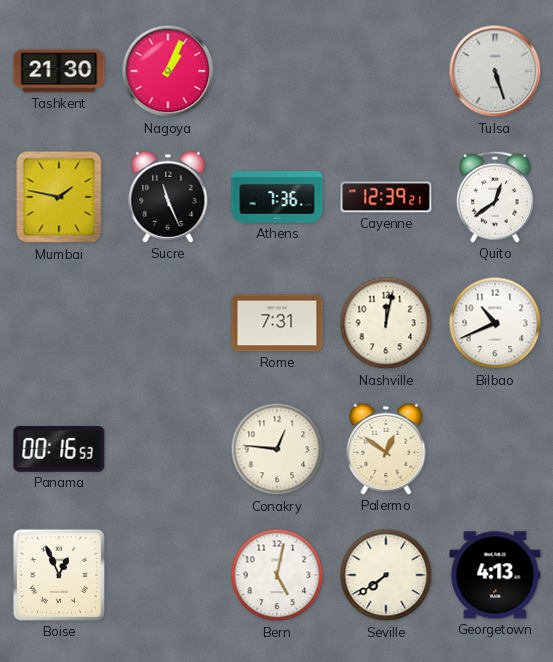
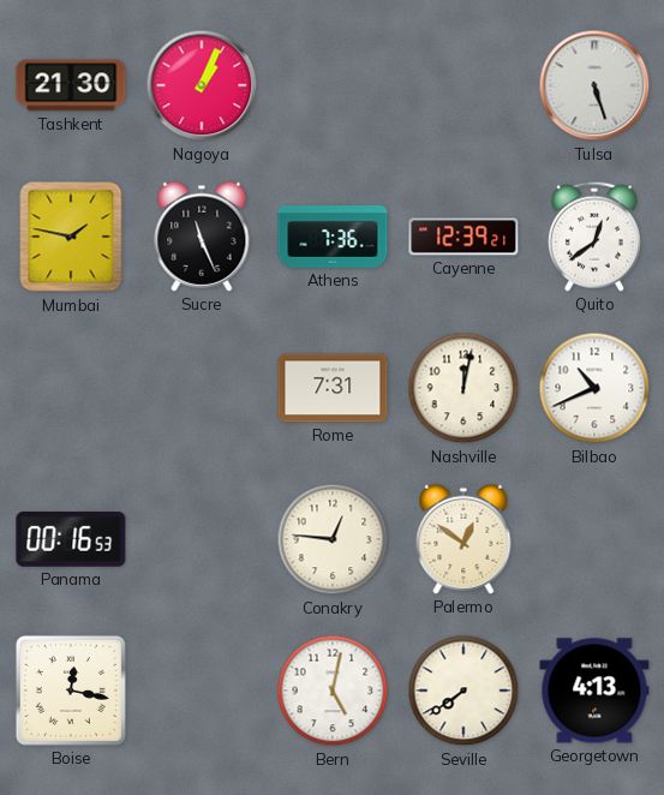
Boise: 12:56 -> 12:17
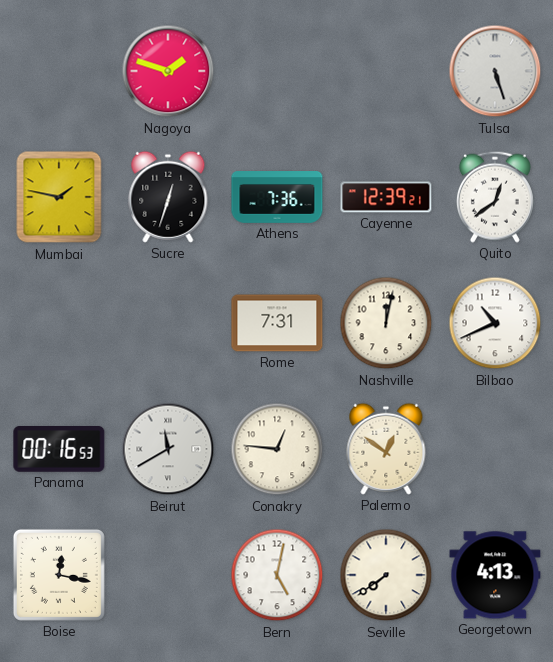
Tashkent: 21:30 -> none
Nagoya: 1:04 -> 1:48
Sucre: 11:26 -> 12:33
Beirut: none -> 11:40
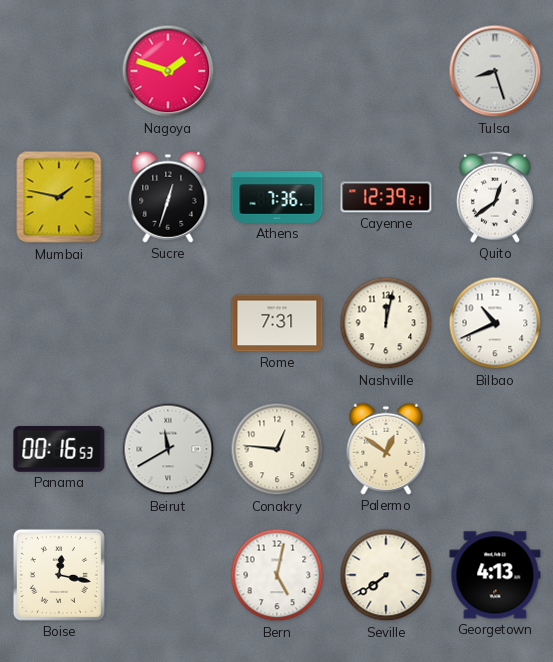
Tulsa: 5:27 -> 8:27
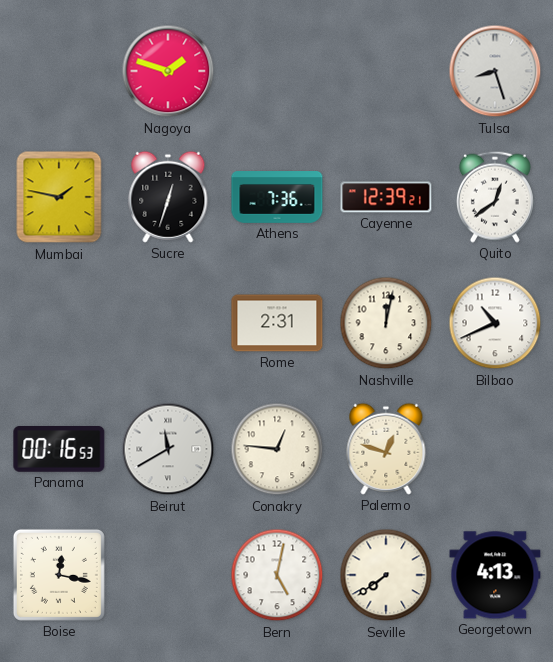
Rome: 7:31 -> 2:31
Palermo: 12:51 -> 12:48
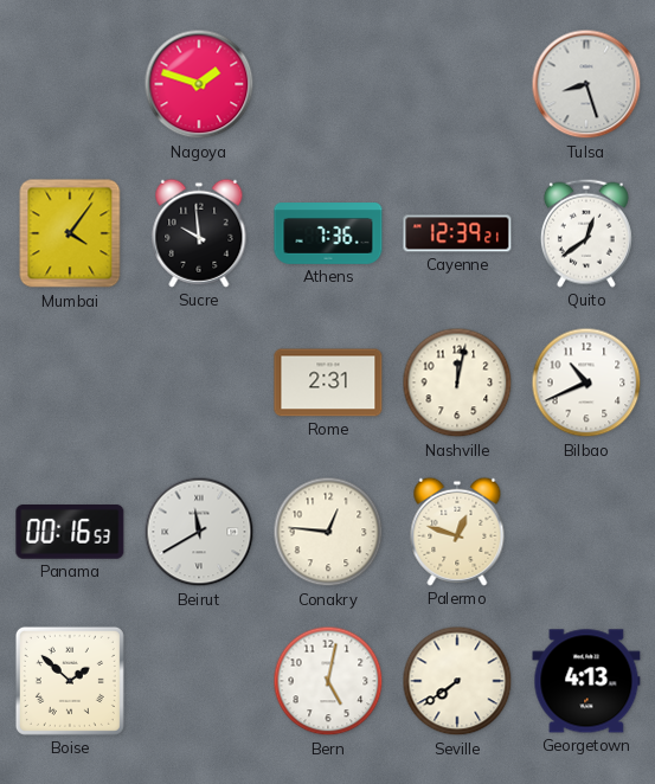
Mumbai: 1:47 -> 4:06
Sucre: 12:33 -> 9:59
Boise: 12:17 -> 1:52
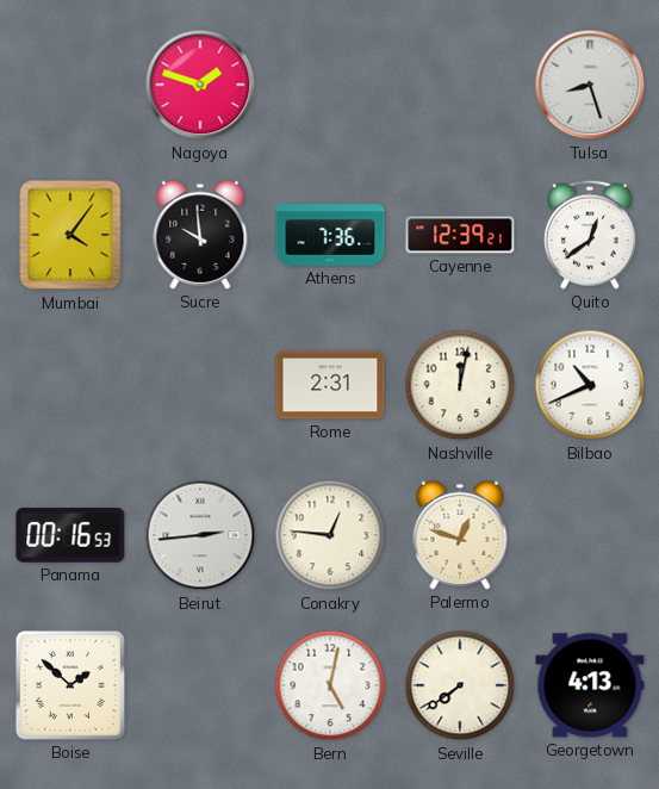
Beirut: 11:40 -> 2:44
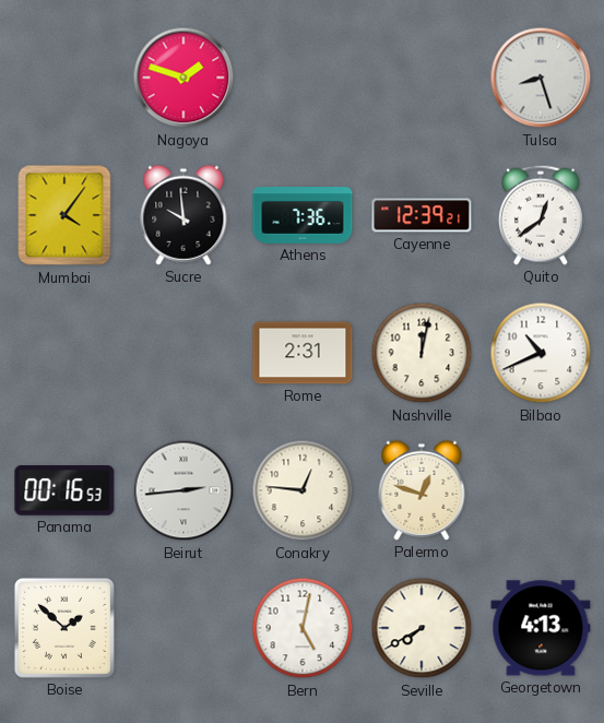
Seville: 7:39 -> 7:40
